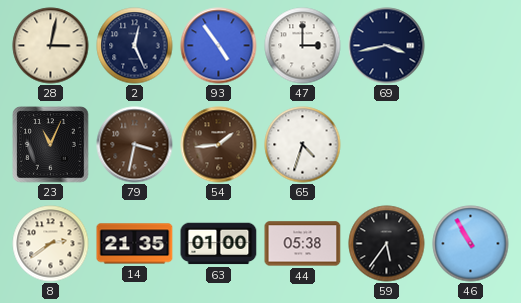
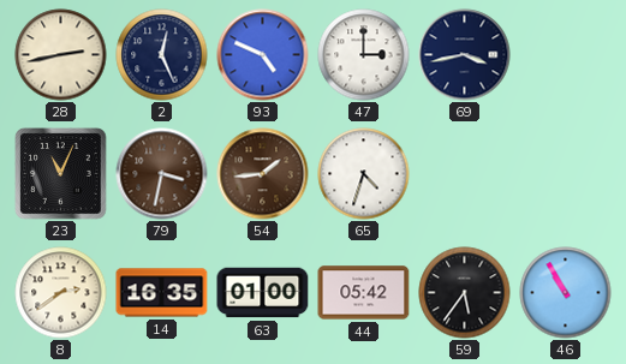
28: 3:02 -> 2:43
93: 4:54 -> 4:49
14: 21:35 -> 16:35
44: 05:38 -> 05:42
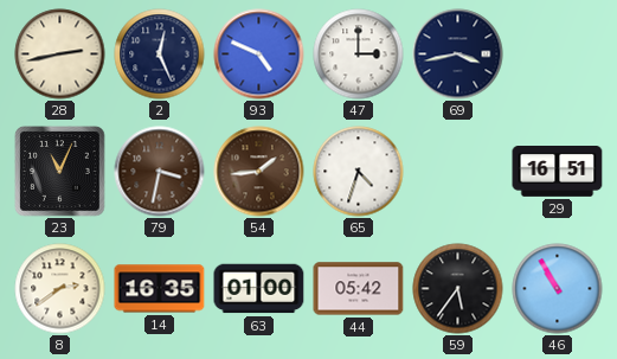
29: none -> 16:51
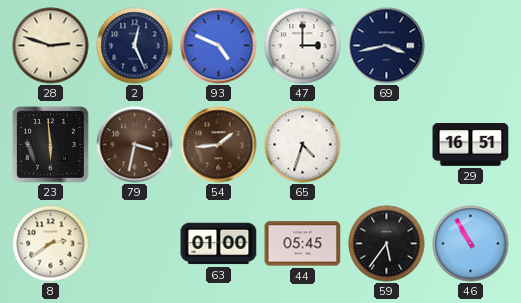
28: 2:43 -> 2:48
23: 11:04 -> 5:59
14: 16:35 -> none
44: 05:42 -> 05:45
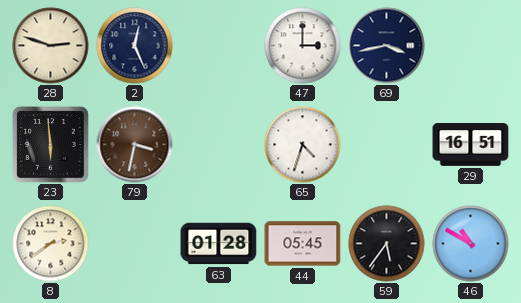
93: 4:49 -> none
54: 1:44 -> none
63: 01:00 -> 01:28
46: 10:55 -> 10:50
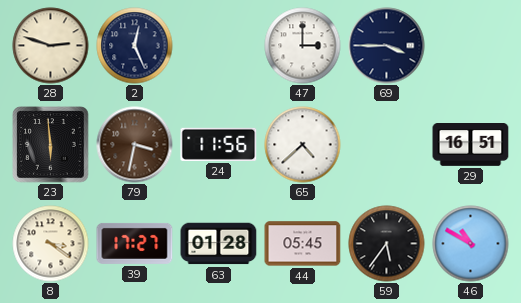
69: 3:43 -> 3:45
24: none -> 11:56
65: 4:33 -> 4:38
8: 2:39 -> 3:21
39: none -> 17:27
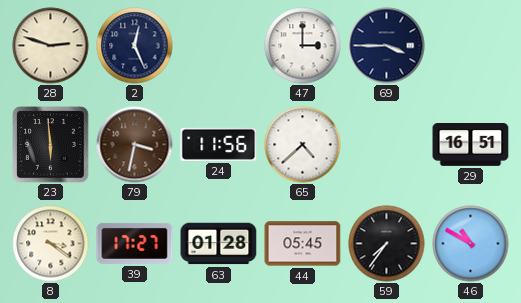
59: 5:36 -> 7:36
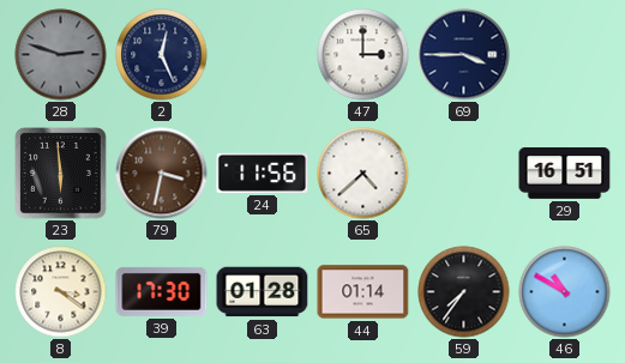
28 dial: cream -> grey
39: 17:27 -> 17:30
44: 05:45 -> 01:14
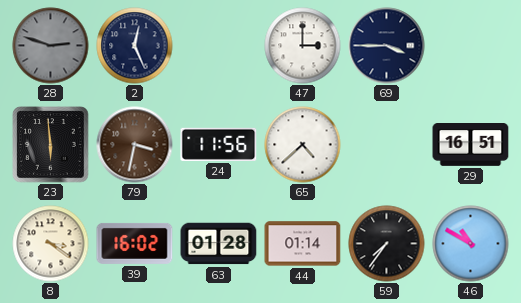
39: 17:30 -> 16:02
